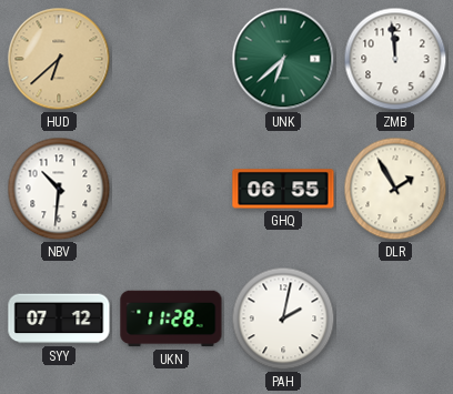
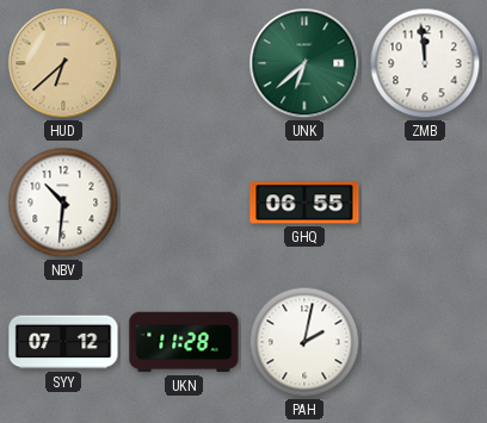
DLR: 1:55 -> none
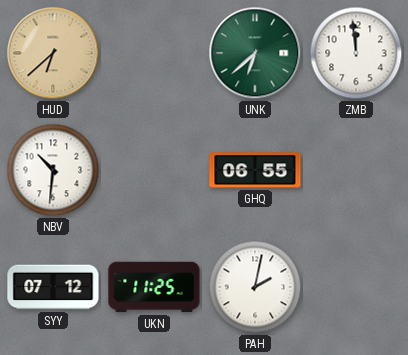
UKN: 11:28 -> 11:25
